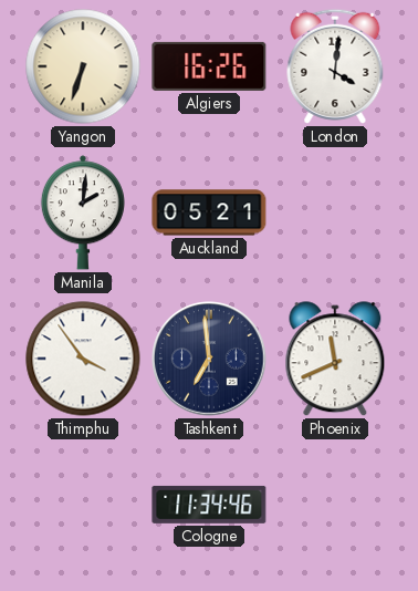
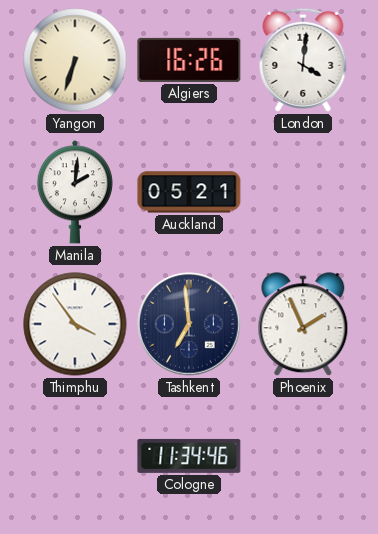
Phoenix: 11:41 -> 1:56
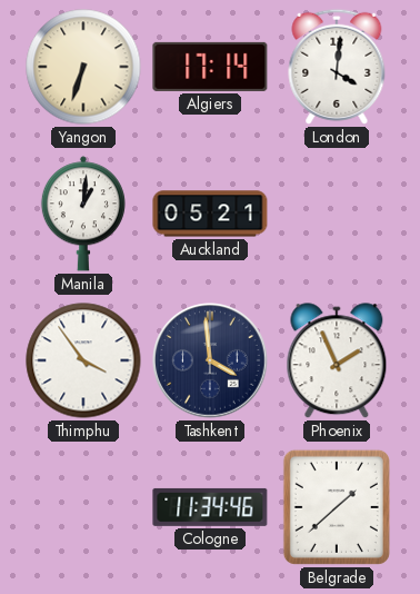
Algiers: 16:26 -> 17:14
Manila: 2:01 -> 1:01
Tashkent: 6:59 -> 3:59
Belgrade: none -> 1:38
